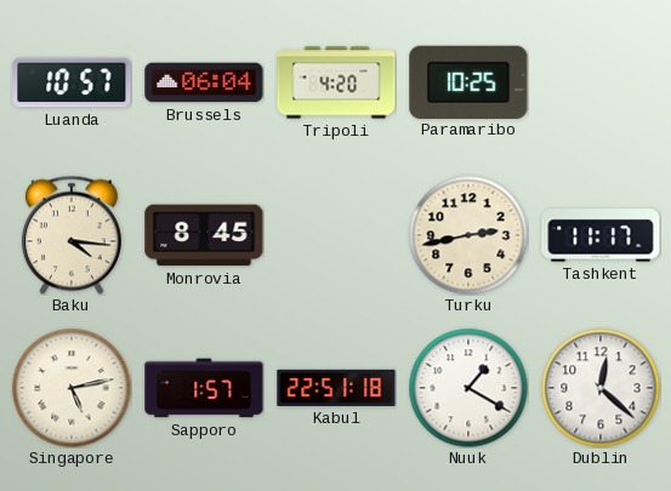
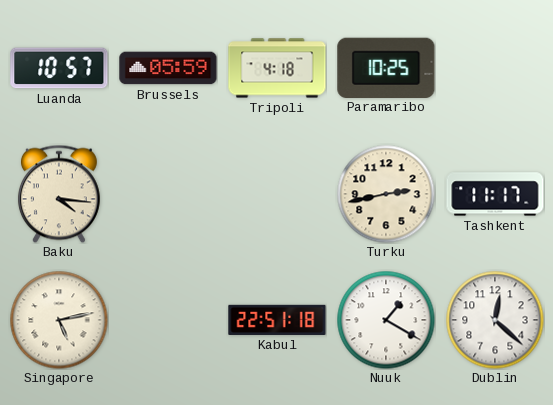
Brussels: 06:04 -> 05:59
Tripoli: 4:20 -> 4:18
Monrovia: 8:45 -> none
Sapporo: 1:57 -> none
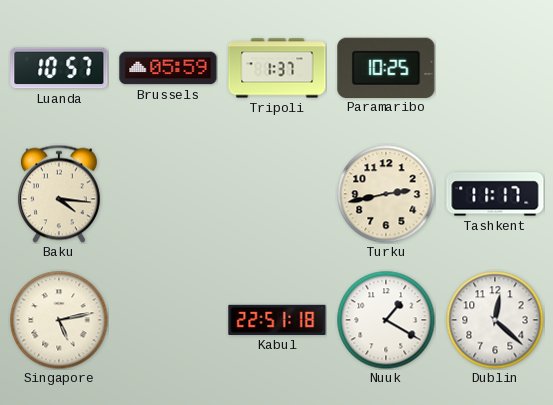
Tripoli: 4:18 -> 1:37
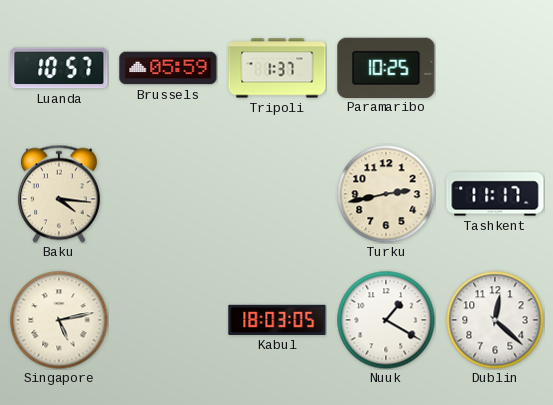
Kabul: 22:51 -> 18:03
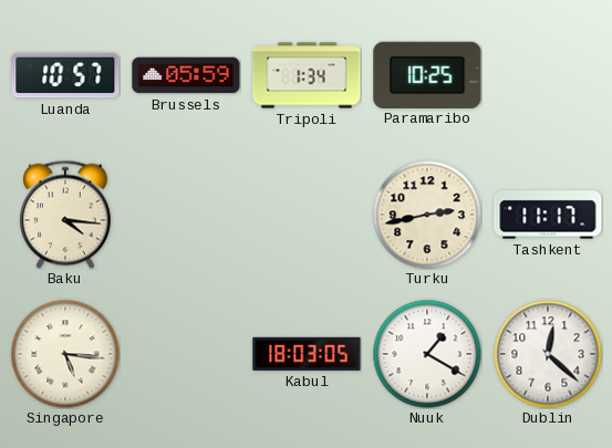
Tripoli: 1:37 -> 1:34
Singapore: 5:13 -> 5:16
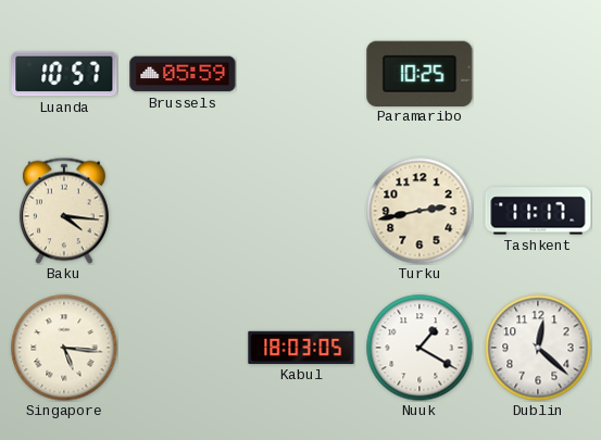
Tripoli: 1:34 -> none
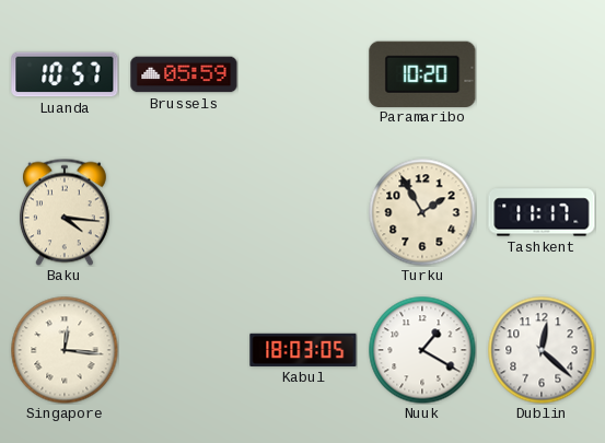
Paramaribo: 10:25 -> 10:20
Turku: 2:43 -> 1:55
Singapore: 5:16 -> 12:16
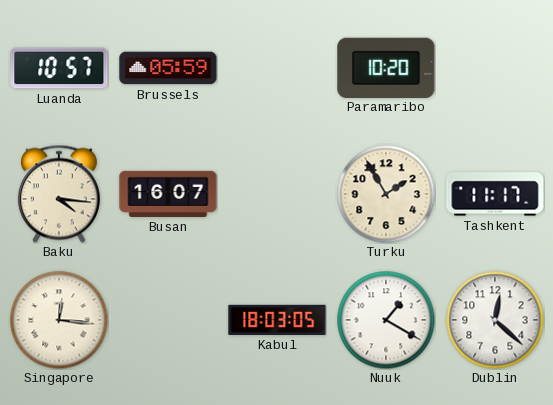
Busan: none -> 16:07
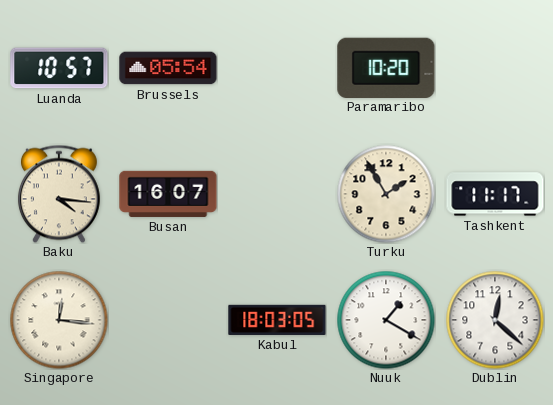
Brussels: 05:59 -> 05:54
